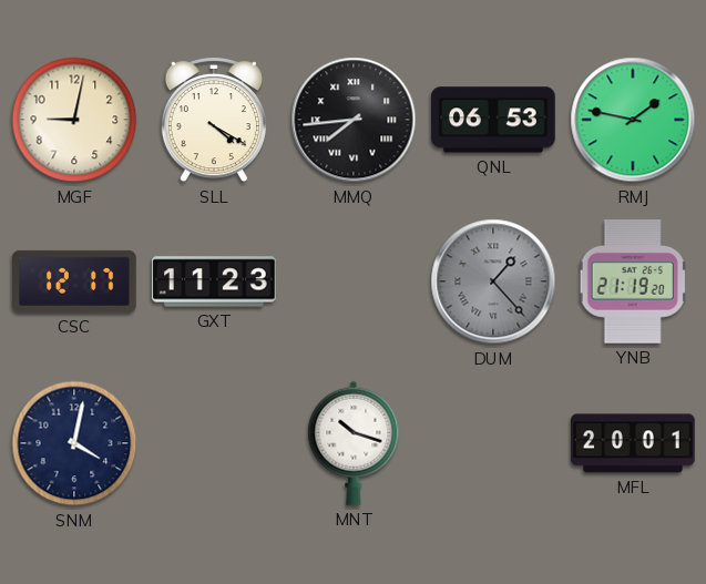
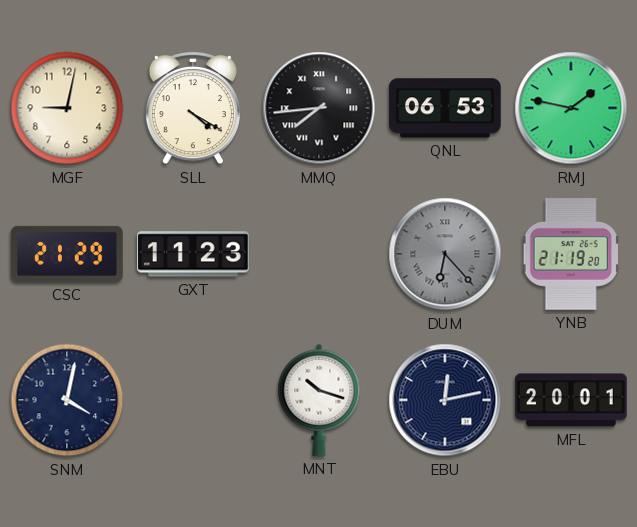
CSC: 12:17 -> 21:29
DUM: 1:23 -> 6:23
EBU: none -> 12:13
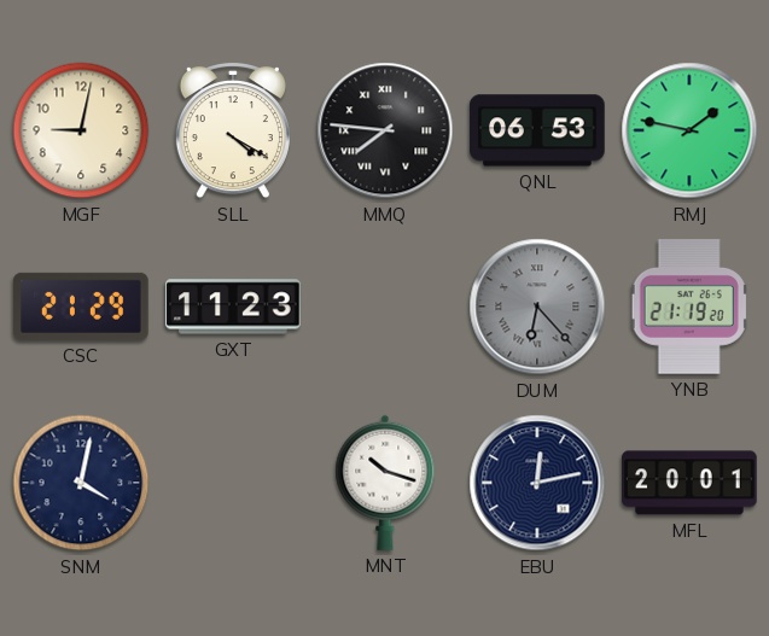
MMQ: 7:44 -> 7:46
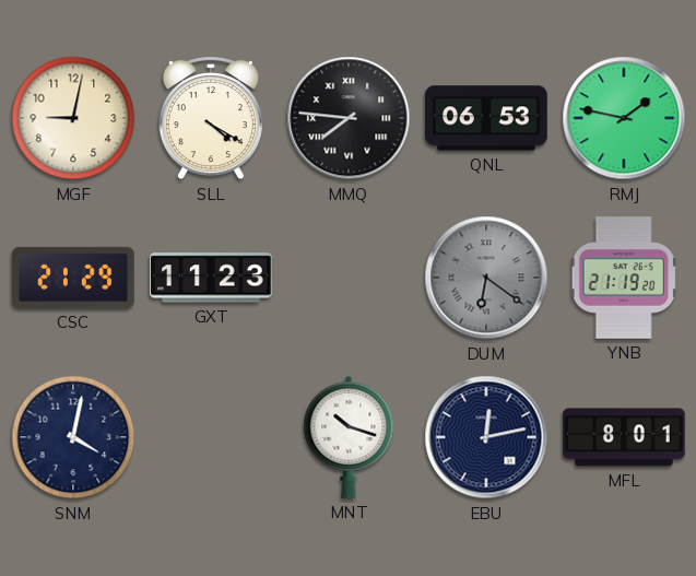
DUM: 6:23 -> 6:21
MFL: 20:01 -> 8:01
